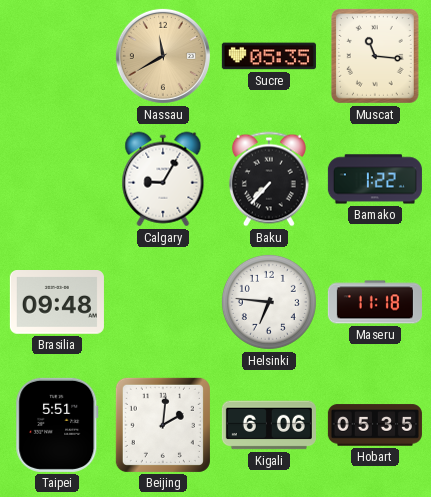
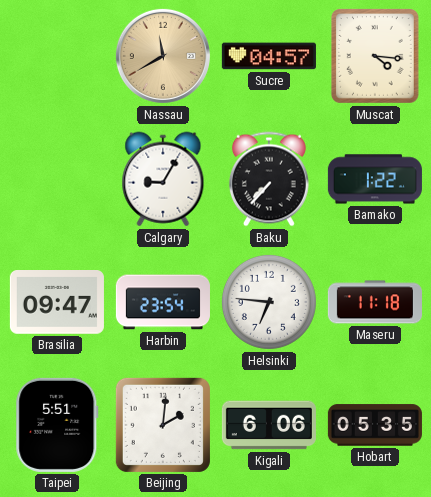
Sucre: 05:35 -> 04:57
Muscat: 11:16 -> 4:16
Brasilia: 09:48 -> 09:47
Harbin: none -> 23:54
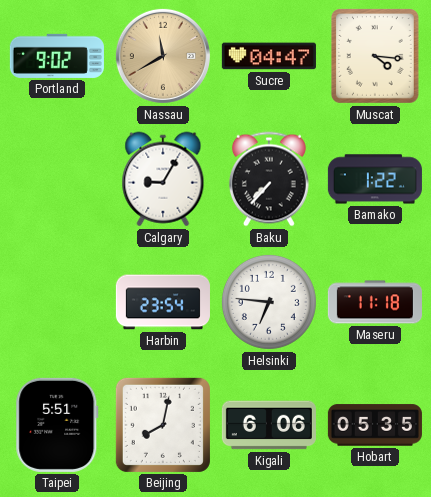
Portland: none -> 9:02
Sucre: 04:57 -> 04:47
Brasilia: 09:47 -> none
Beijing: 2:01 -> 8:02
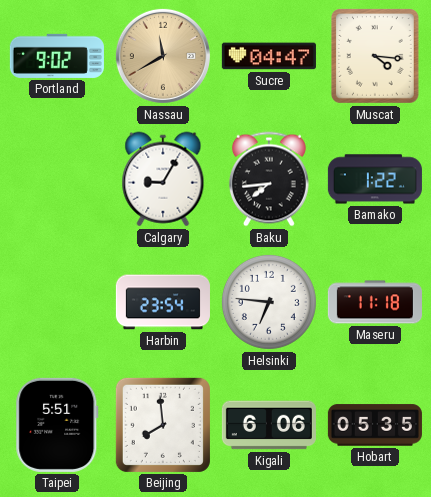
Baku: 7:37 -> 7:44
Beijing: 8:02 -> 7:59
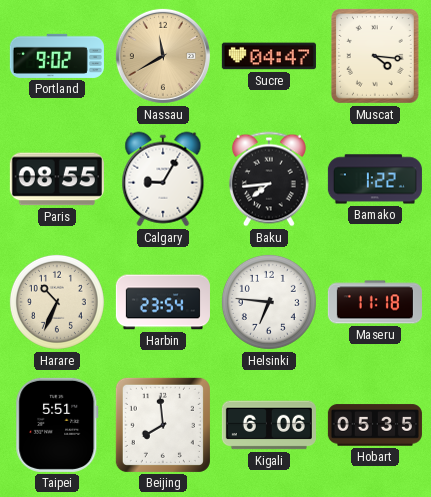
Paris: none -> 08:55
Harare: none -> 10:34
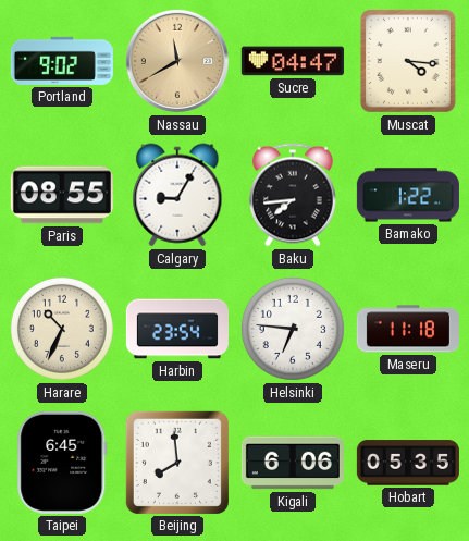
Taipei: 5:51 -> 6:45
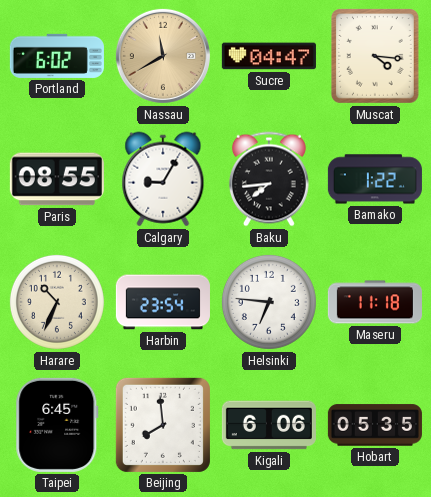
Portland: 9:02 -> 6:02
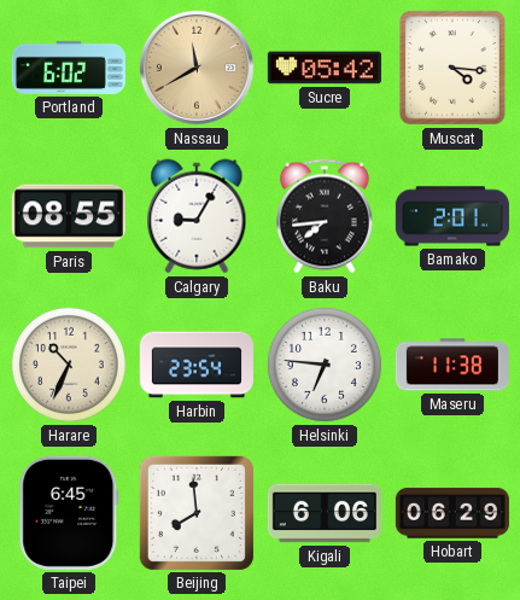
Sucre: 04:47 -> 05:42
Bamako: 1:22 -> 2:01
Maseru: 11:18 -> 11:38
Hobart: 05:35 -> 06:29
